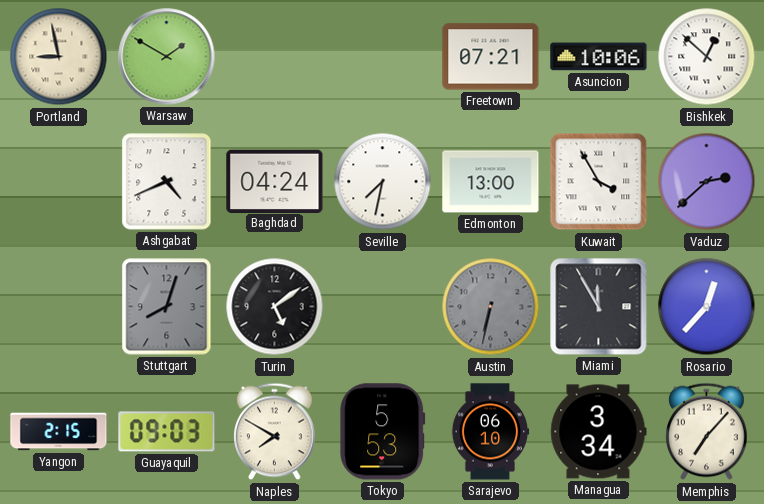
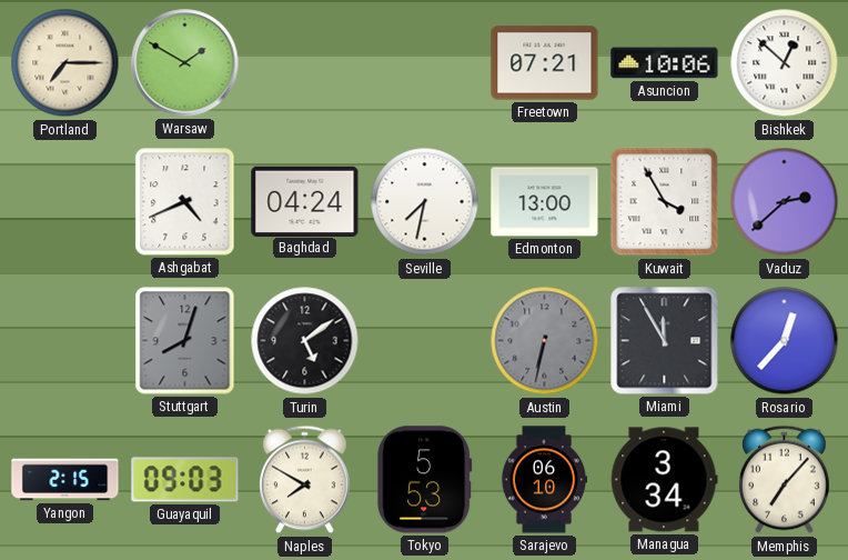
Portland: 8:58 -> 7:15
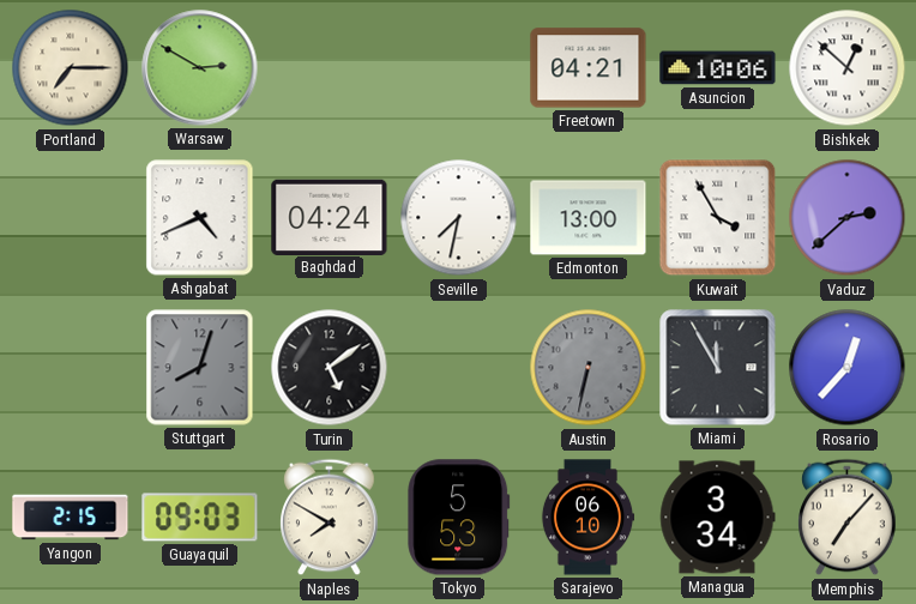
Warsaw: 1:50 -> 2:50
Freetown: 07:21 -> 04:21
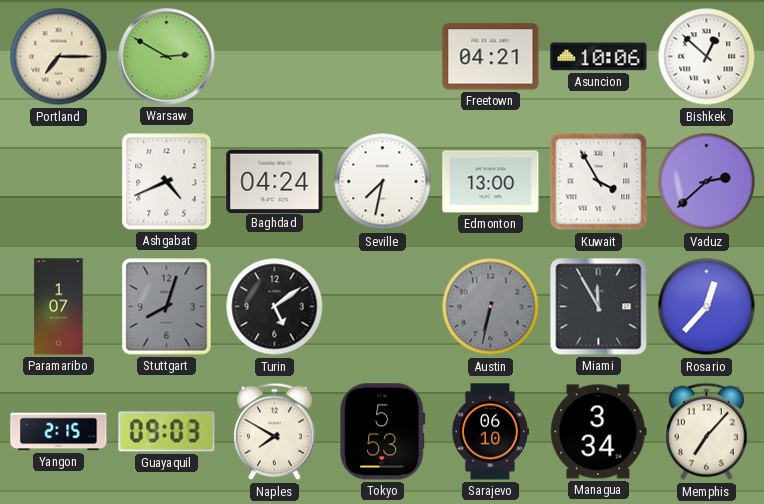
Paramaribo: none -> 1:07
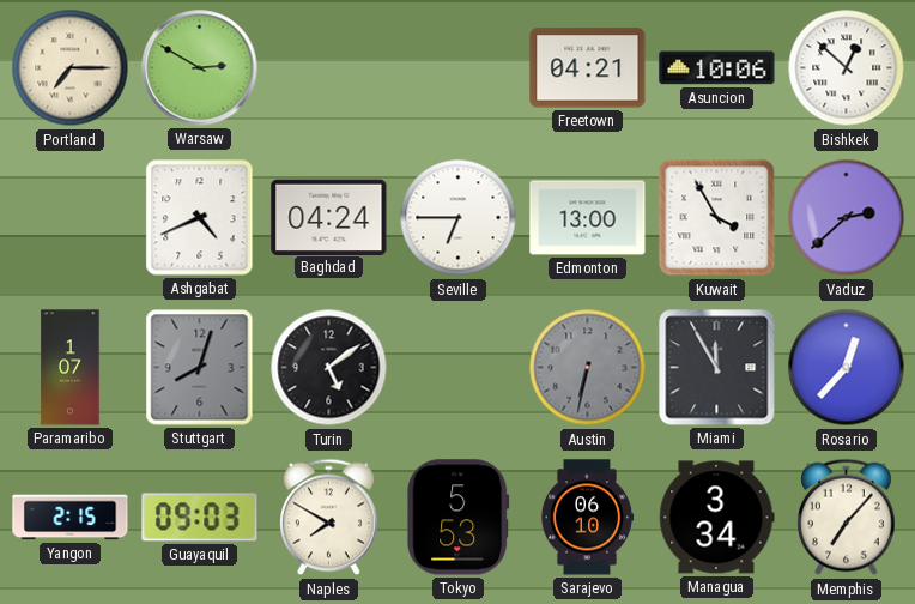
Seville: 7:32 -> 6:45
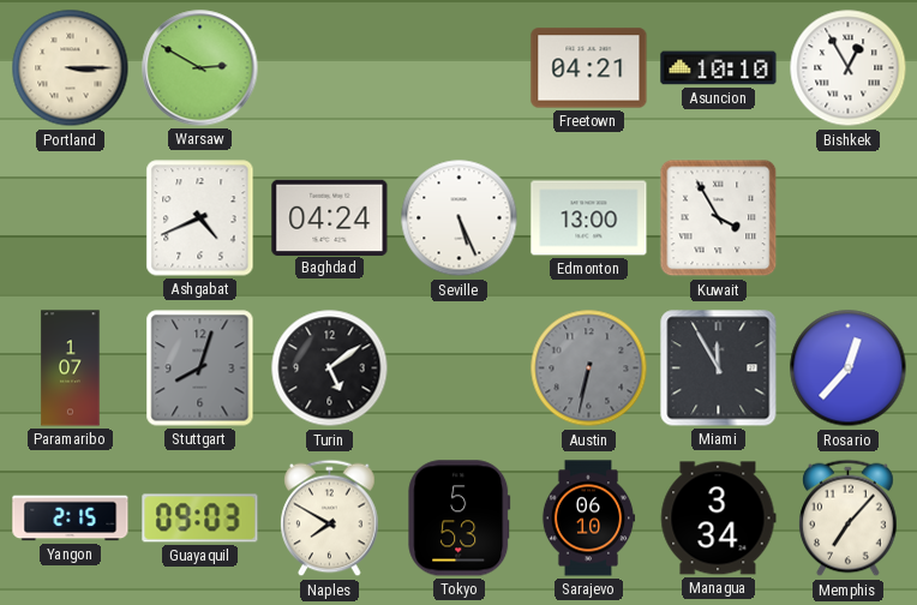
Portland: 7:15 -> 3:15
Asuncion: 10:06 -> 10:10
Bishkek: 12:52 -> 12:55
Seville: 6:45 -> 5:26
Vaduz: 2:38 -> none
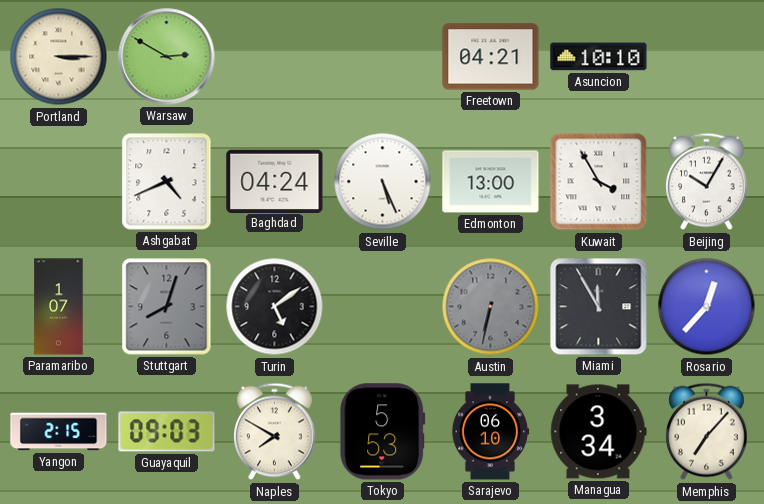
Bishkek: 12:55 -> none
Beijing: none -> 10:05
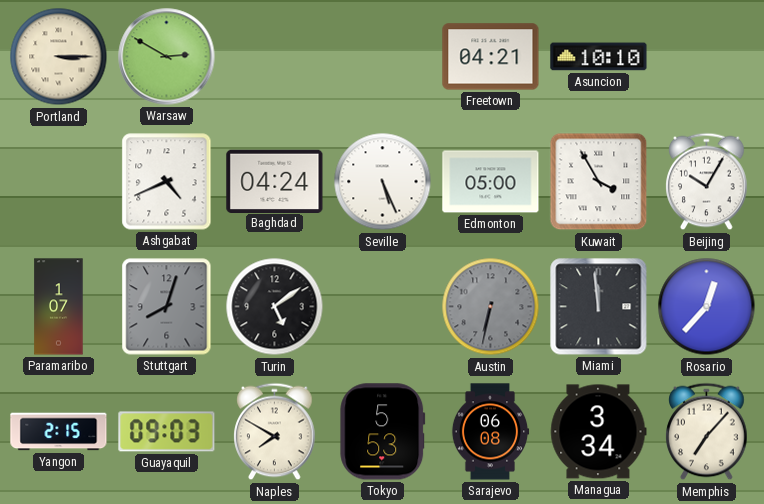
Edmonton: 13:00 -> 05:00
Miami: 11:55 -> 11:59
Sarajevo: 06:10 -> 06:08
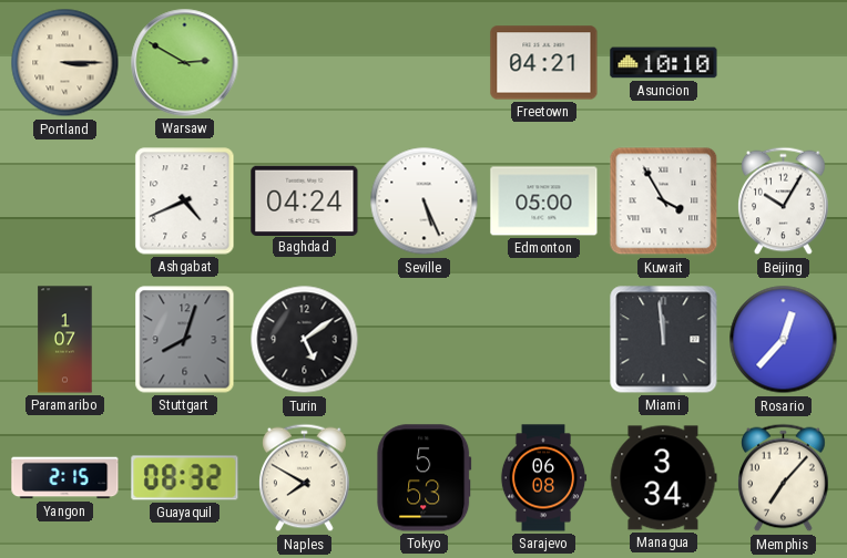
Austin: 6:32 -> none
Guayaquil: 09:03 -> 08:32
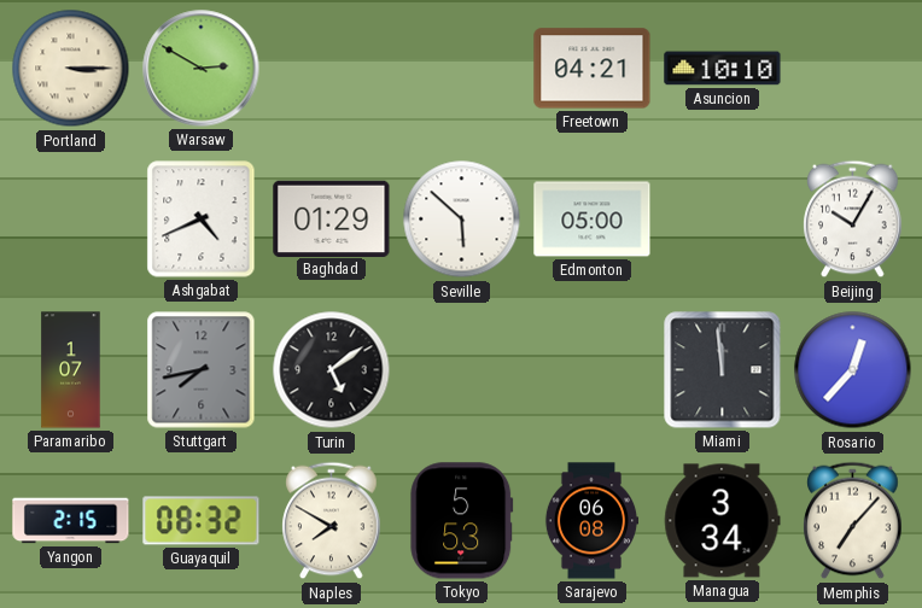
Baghdad: 04:24 -> 01:29
Seville: 5:26 -> 5:52
Kuwait: 3:55 -> none
Stuttgart: 8:03 -> 7:43
